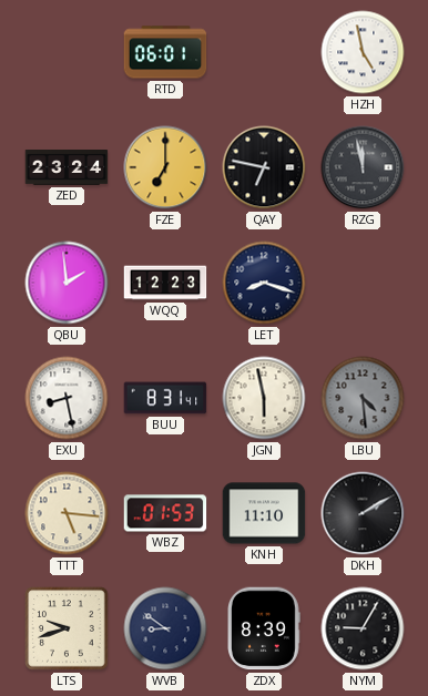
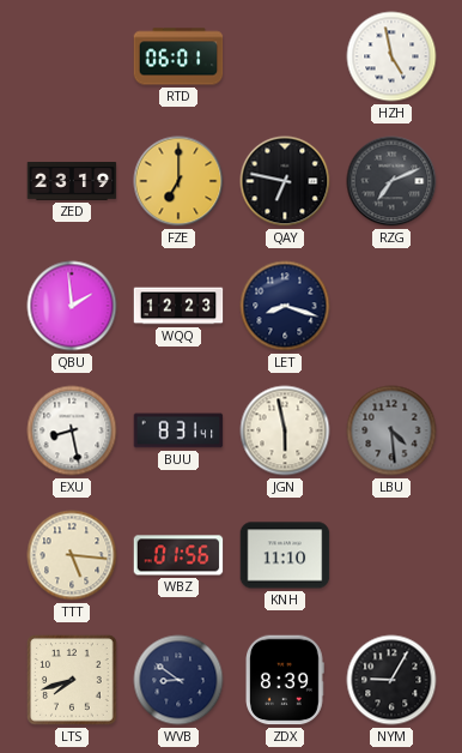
ZED: 23:24 -> 23:19
RZG: 11:58 -> 7:11
WBZ: 01:53 -> 01:56
DKH: 2:10 -> none
LTS: 9:42 -> 7:42
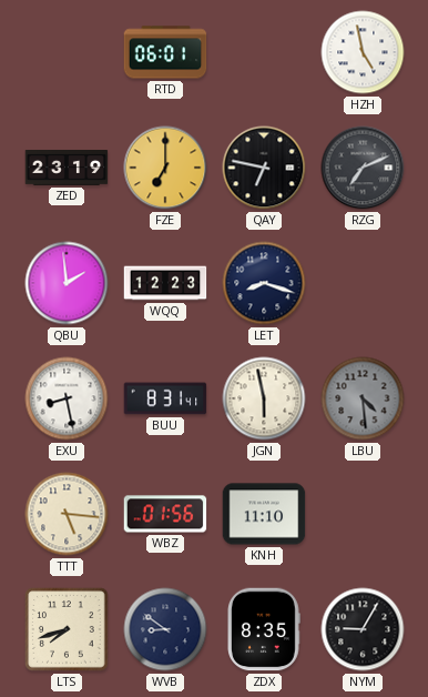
ZDX: 8:39 -> 8:35
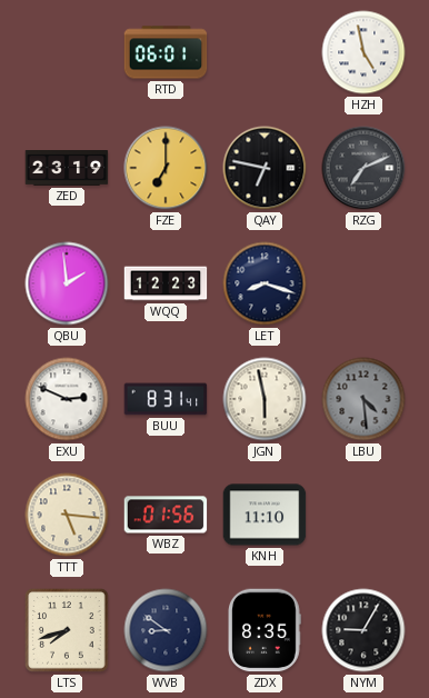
EXU: 8:28 -> 2:49
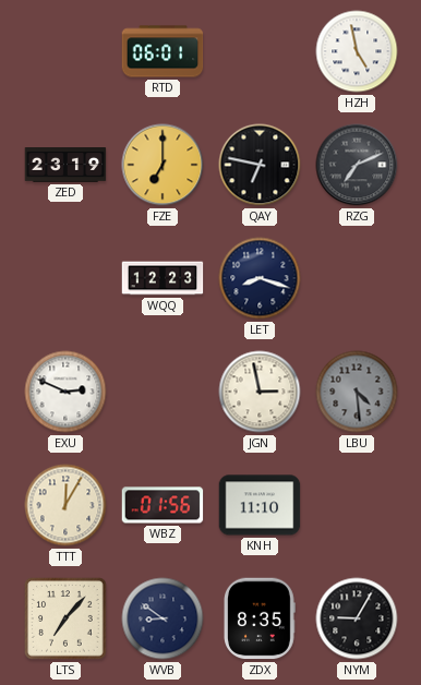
QBU: 1:59 -> none
BUU: 8:31 -> none
JGN: 5:58 -> 2:58
TTT: 5:16 -> 12:05
LTS: 7:42 -> 7:07
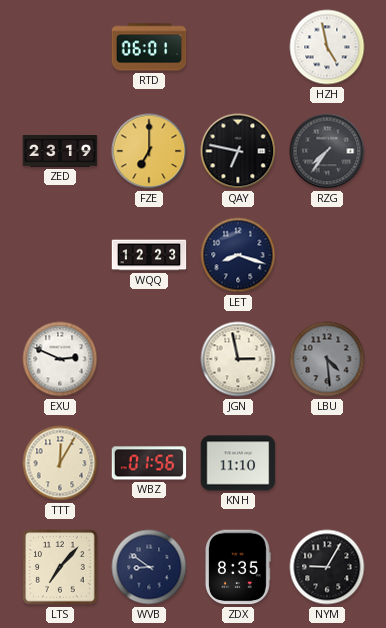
RZG: 7:11 -> 7:36
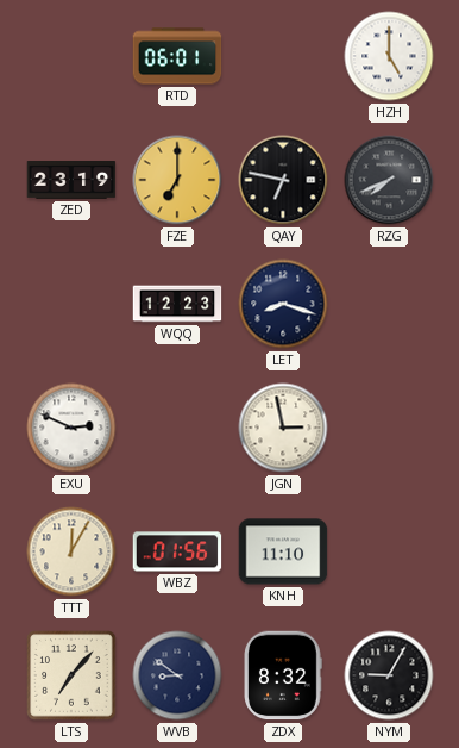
HZH: 4:58 -> 5:00
RZG: 7:36 -> 7:41
LBU: 4:29 -> none
ZDX: 8:35 -> 8:32
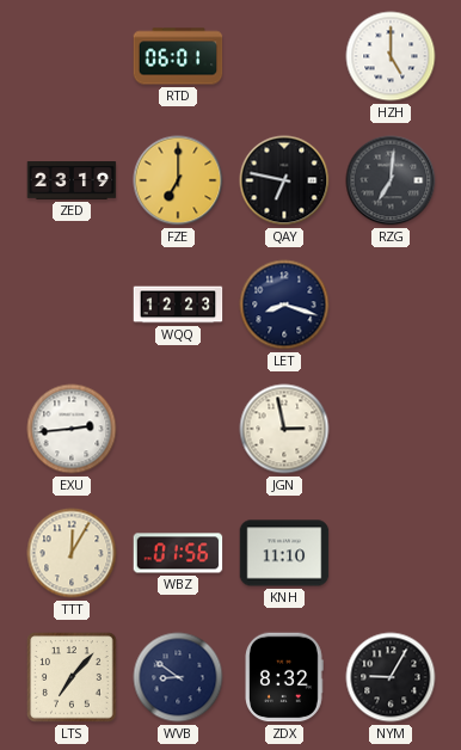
RZG: 7:41 -> 7:01
EXU: 2:49 -> 2:44
